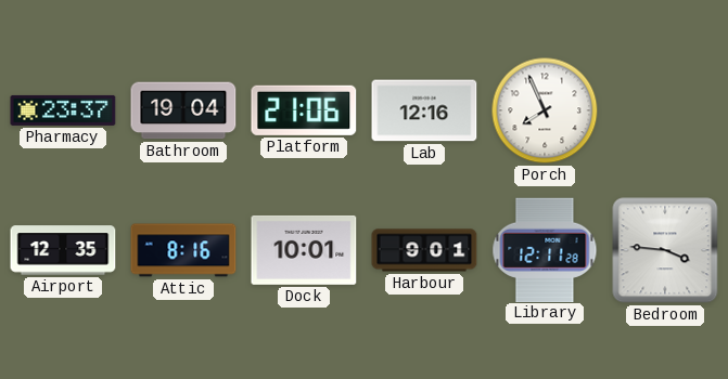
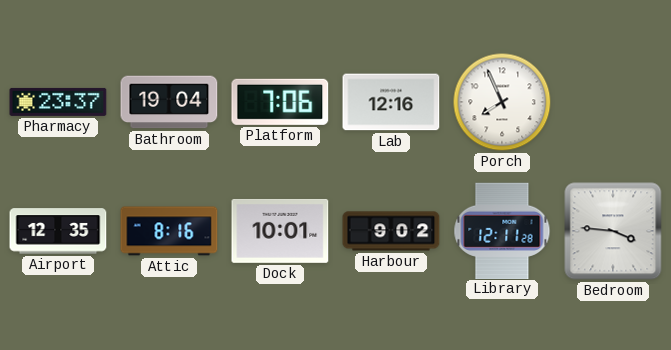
Platform: 21:06 -> 7:06
Harbour: 9:01 -> 9:02
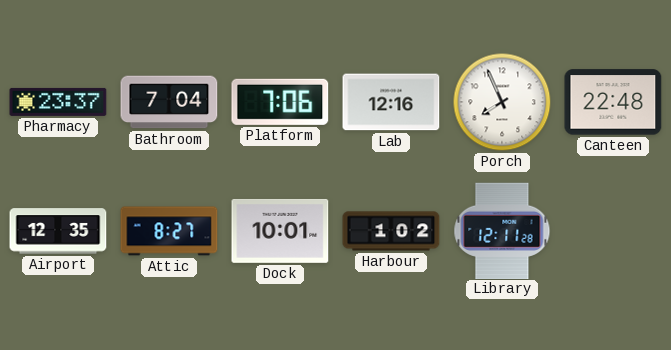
Bathroom: 19:04 -> 7:04
Canteen: none -> 22:48
Attic: 8:16 -> 8:27
Harbour: 9:02 -> 1:02
Bedroom: 3:46 -> none
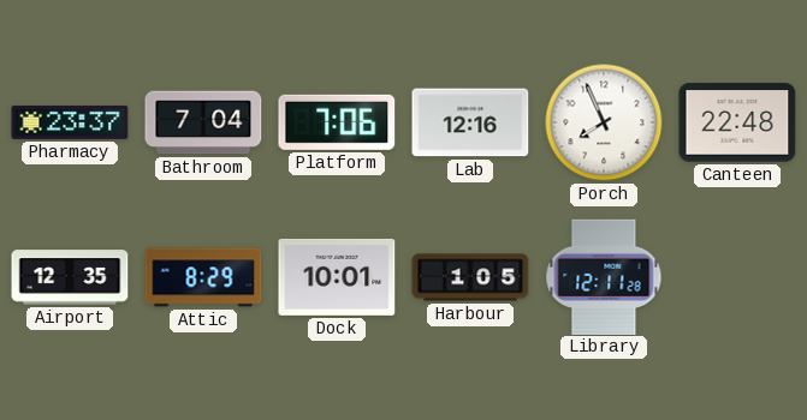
Attic: 8:27 -> 8:29
Harbour: 1:02 -> 1:05
